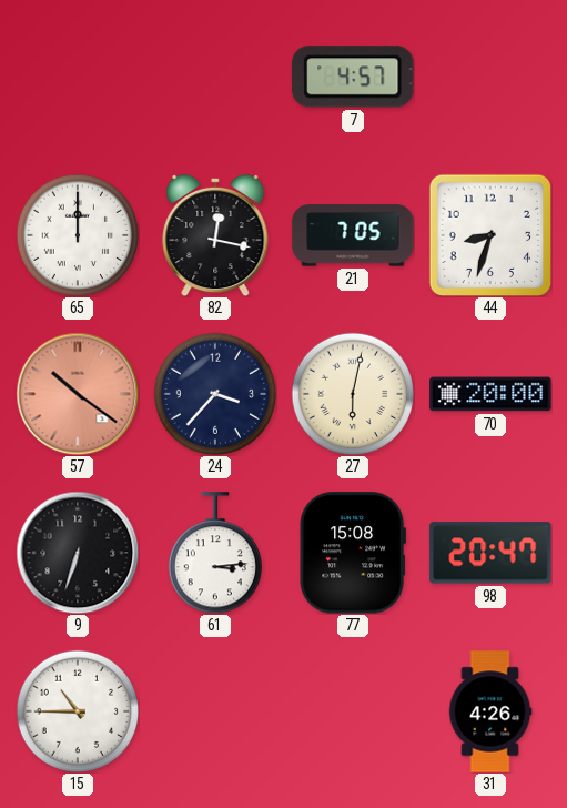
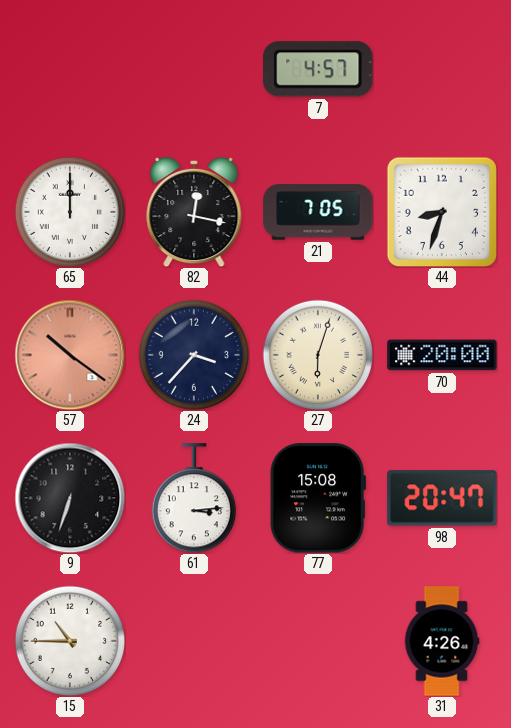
27: 6:02 -> 6:03
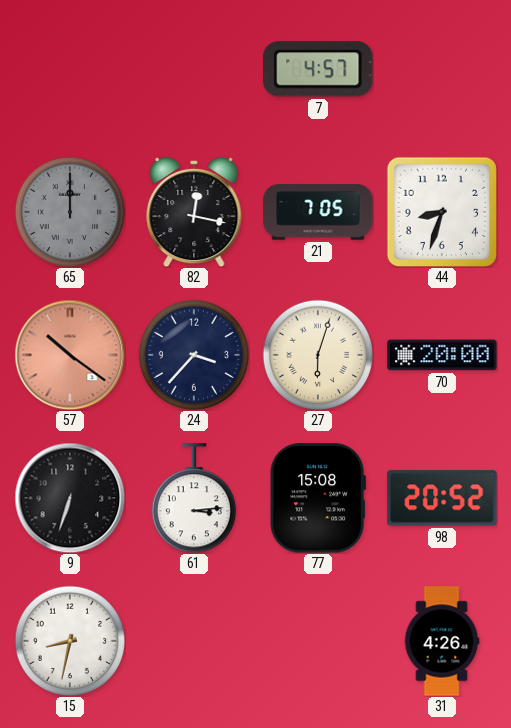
65 dial: white -> grey
98: 20:47 -> 20:52
15: 10:45 -> 8:32
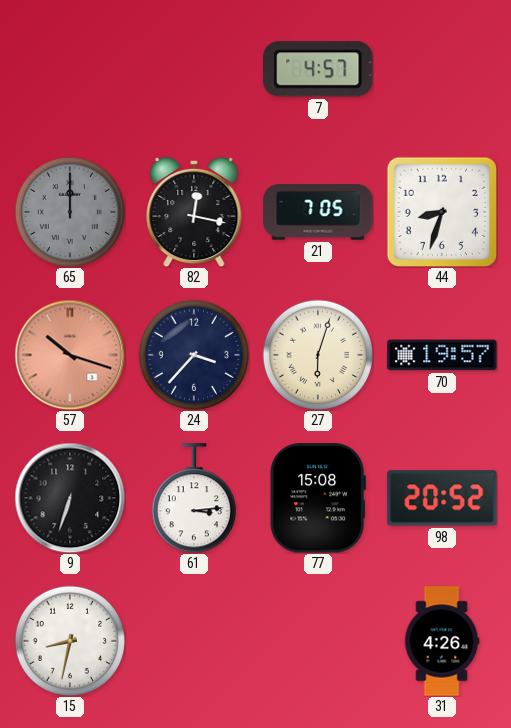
57: 10:21 -> 10:18
70: 20:00 -> 19:57
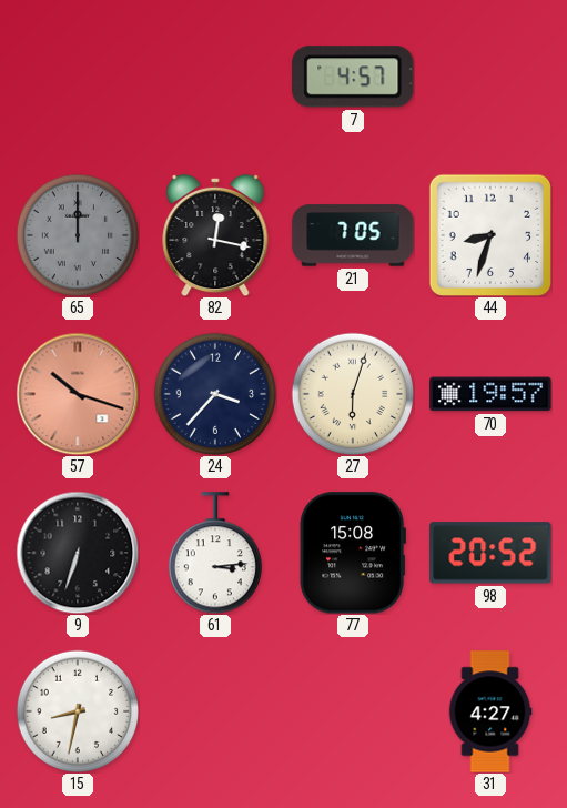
31: 4:26 -> 4:27
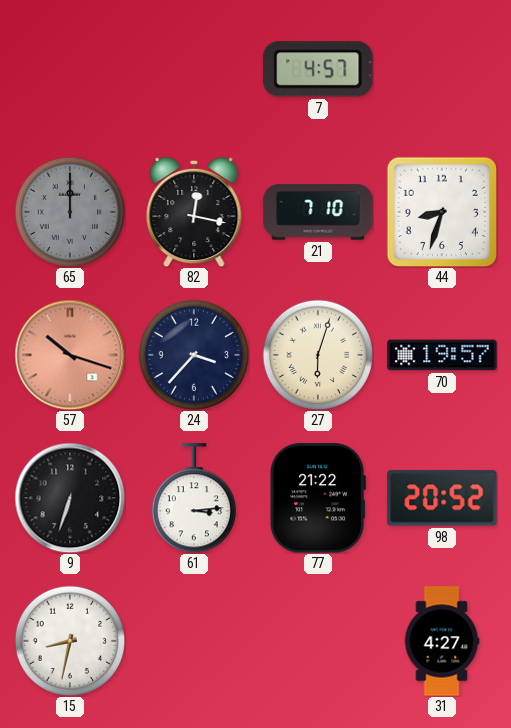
21: 7:05 -> 7:10
77: 15:08 -> 21:22
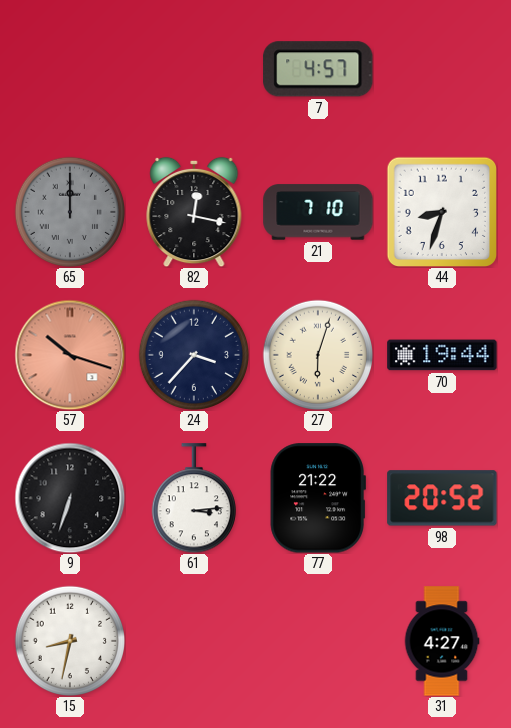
70: 19:57 -> 19:44
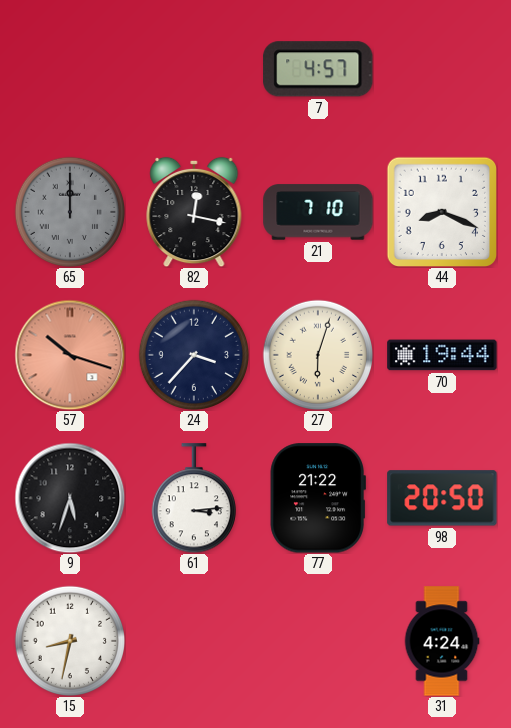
44: 8:33 -> 8:19
9: 6:33 -> 5:33
98: 20:52 -> 20:50
31: 4:27 -> 4:24
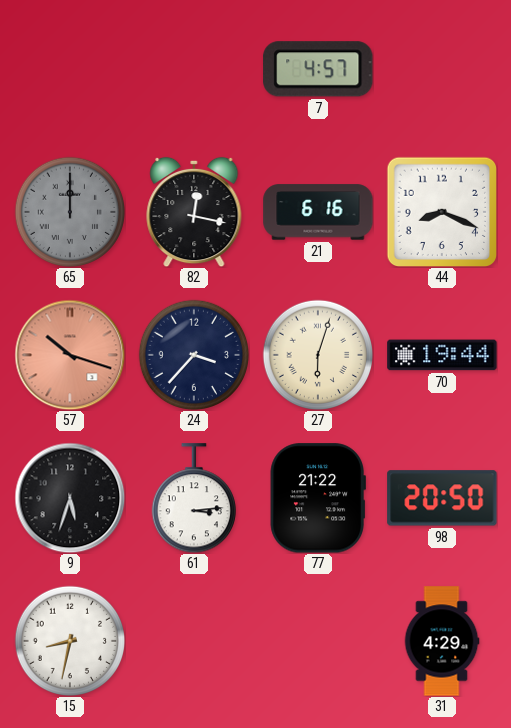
21: 7:10 -> 6:16
31: 4:24 -> 4:29
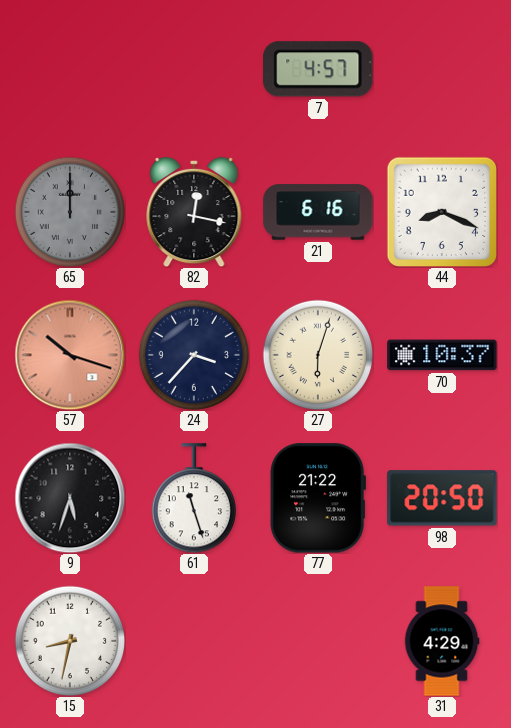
70: 19:44 -> 10:37
61: 3:14 -> 11:27
